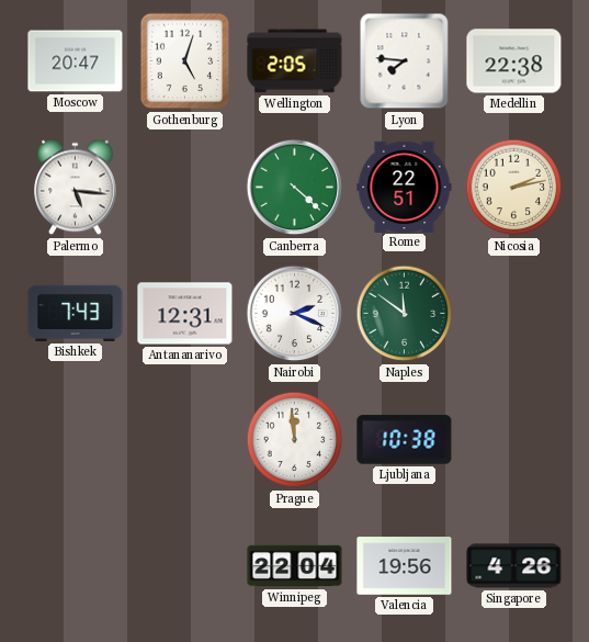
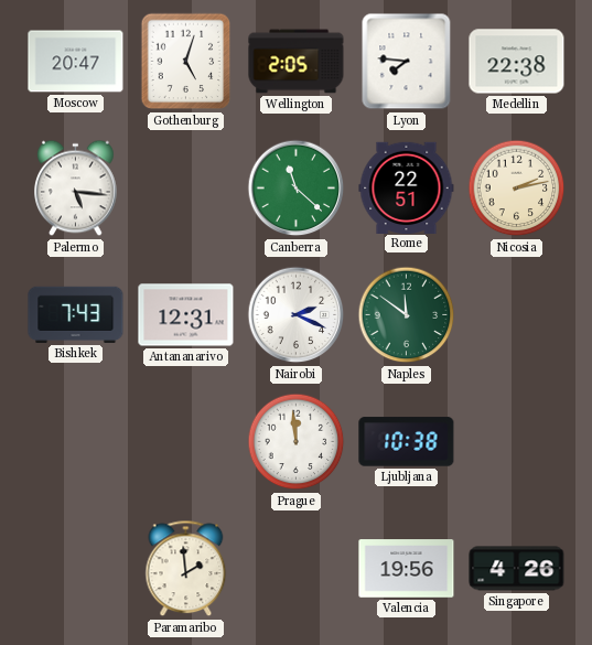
Canberra: 4:22 -> 11:22
Paramaribo: none -> 1:59
Winnipeg: 22:04 -> none
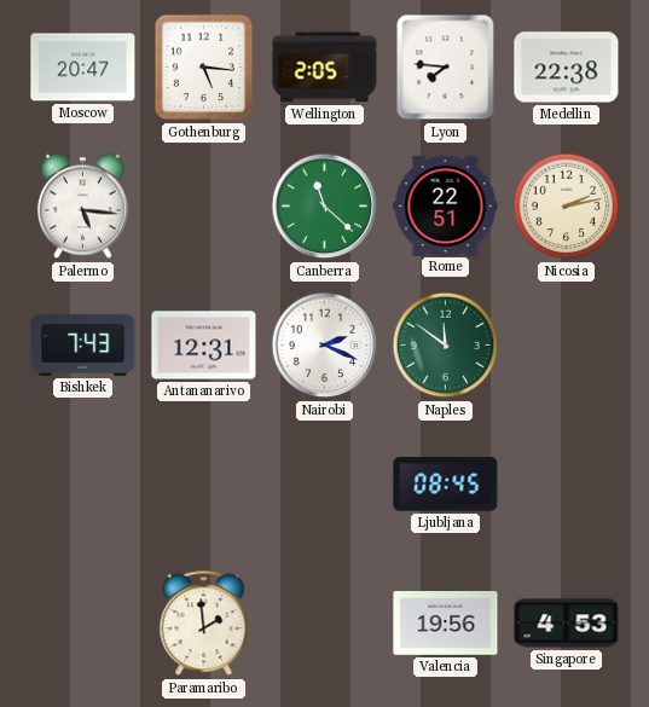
Gothenburg: 5:03 -> 5:16
Prague: 11:59 -> none
Ljubljana: 10:38 -> 08:45
Singapore: 4:26 -> 4:53
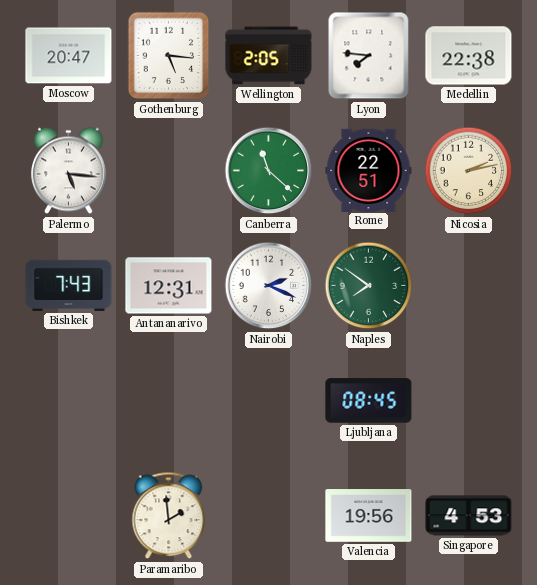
Naples: 11:51 -> 7:51
